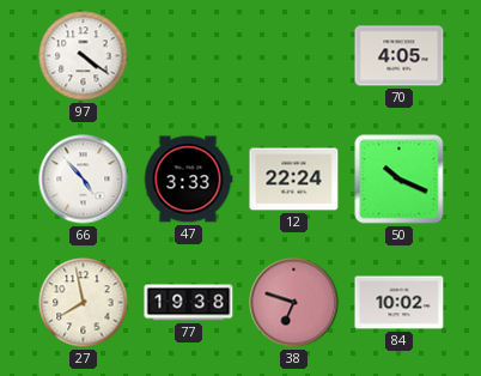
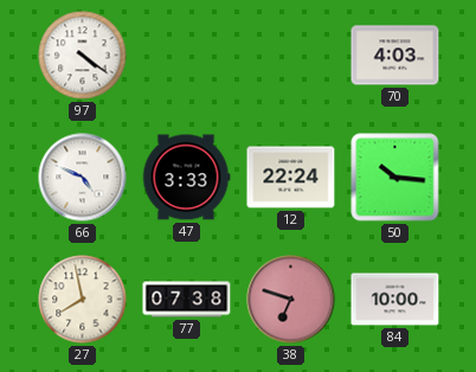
70: 4:05 -> 4:03
66: 4:53 -> 4:49
50: 10:19 -> 10:16
77: 19:38 -> 07:38
84: 10:02 -> 10:00
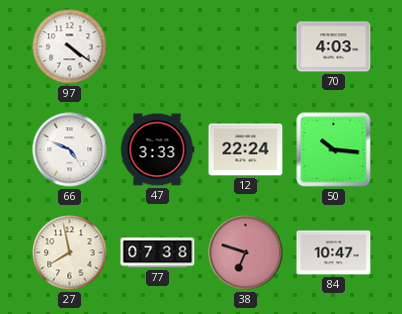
84: 10:00 -> 10:47
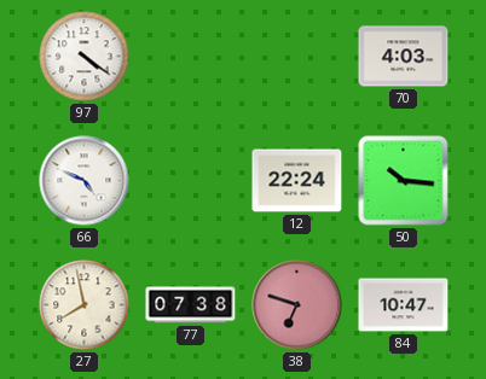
47: 3:33 -> none
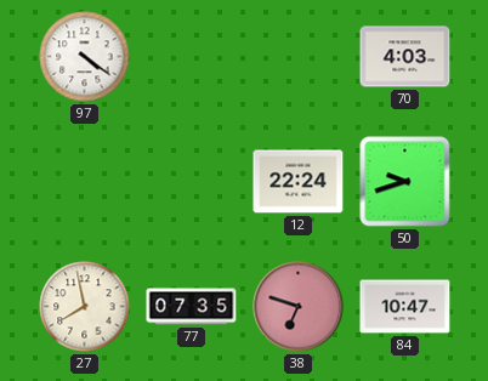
66: 4:49 -> none
50: 10:16 -> 9:42
77: 07:38 -> 07:35
